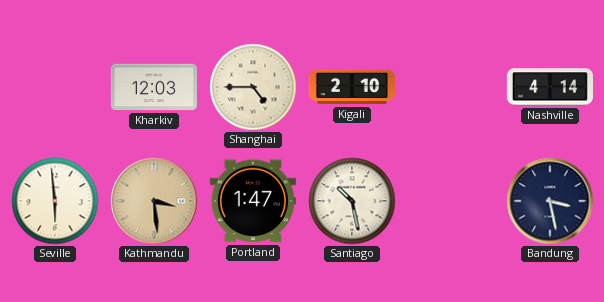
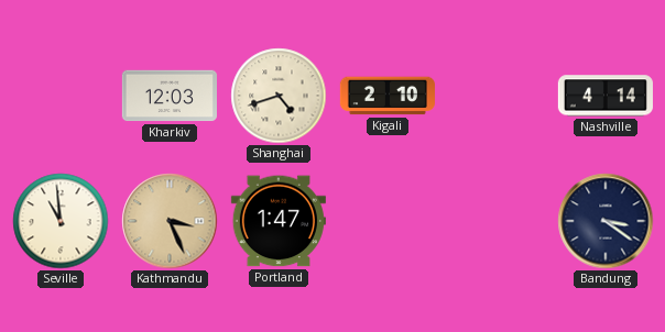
Shanghai: 4:45 -> 4:42
Seville: 5:59 -> 10:59
Kathmandu: 3:29 -> 3:26
Santiago: 10:28 -> none
Bandung: 3:28 -> 3:21
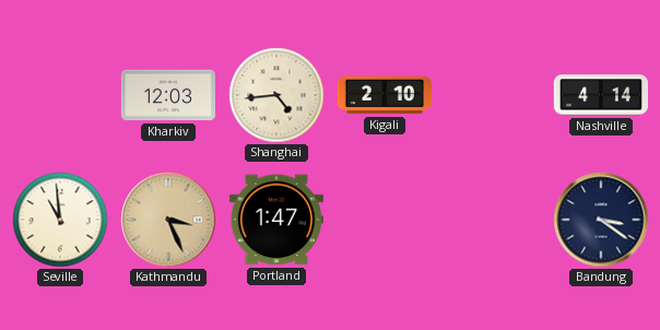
Shanghai: 4:42 -> 4:44
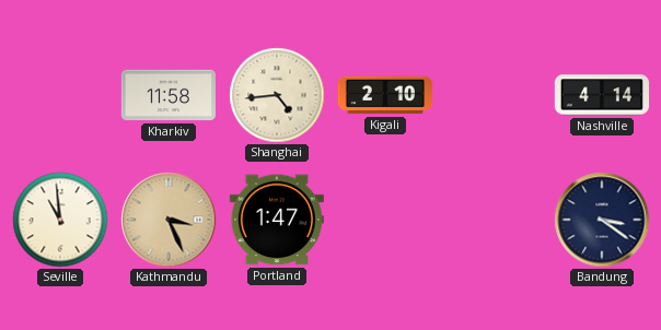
Kharkiv: 12:03 -> 11:58
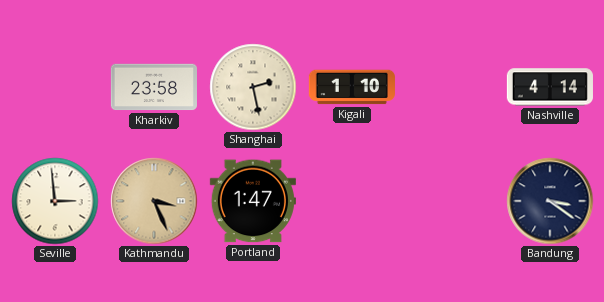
Kharkiv: 11:58 -> 23:58
Shanghai: 4:44 -> 2:28
Kigali: 2:10 -> 1:10
Seville: 10:59 -> 2:59
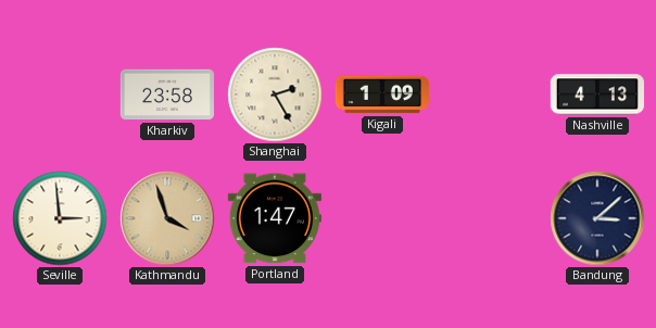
Shanghai: 2:28 -> 2:25
Kigali: 1:10 -> 1:09
Nashville: 4:14 -> 4:13
Kathmandu: 3:26 -> 3:57
Bandung: 3:21 -> 3:08
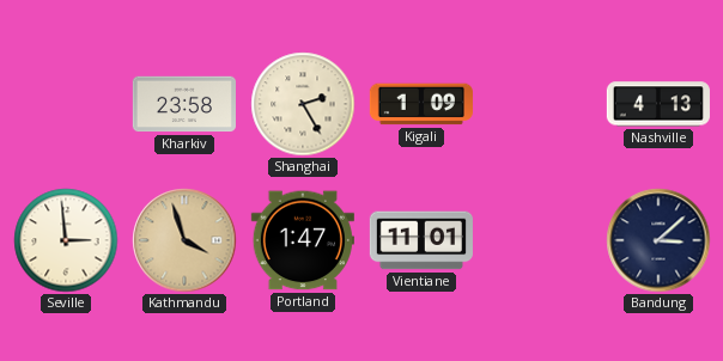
Vientiane: none -> 11:01
